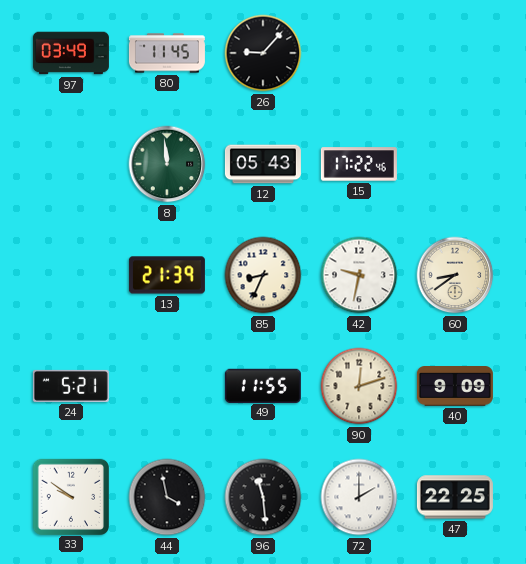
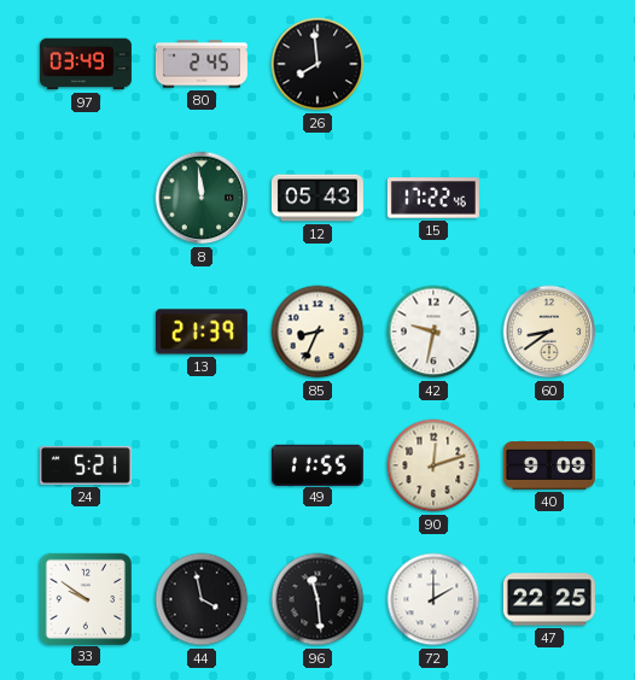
80: 11:45 -> 2:45
26: 9:07 -> 7:59
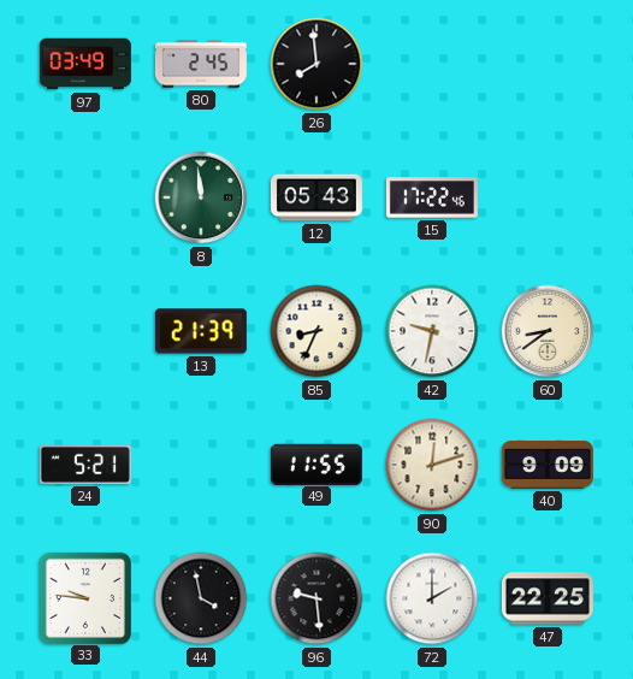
33: 9:51 -> 9:46
96: 11:29 -> 9:29
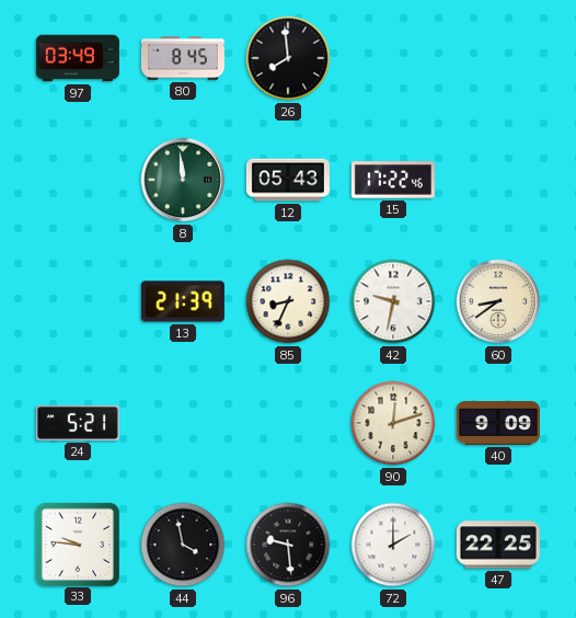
80: 2:45 -> 8:45
49: 11:55 -> none
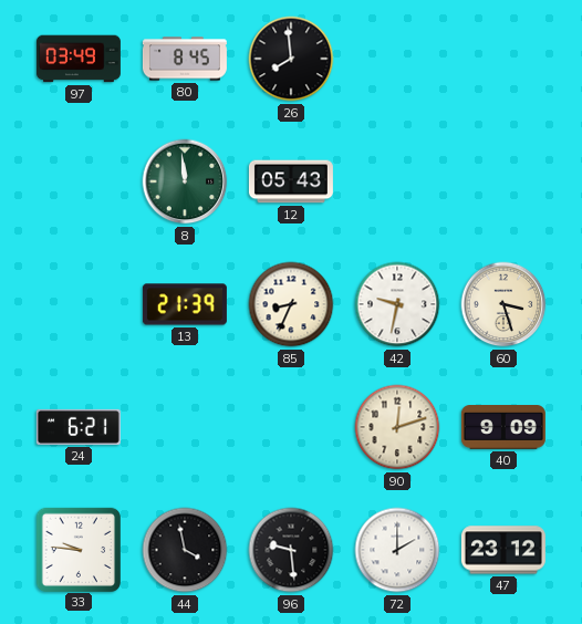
15: 17:22 -> none
60: 8:39 -> 3:27
24: 5:21 -> 6:21
47: 22:25 -> 23:12
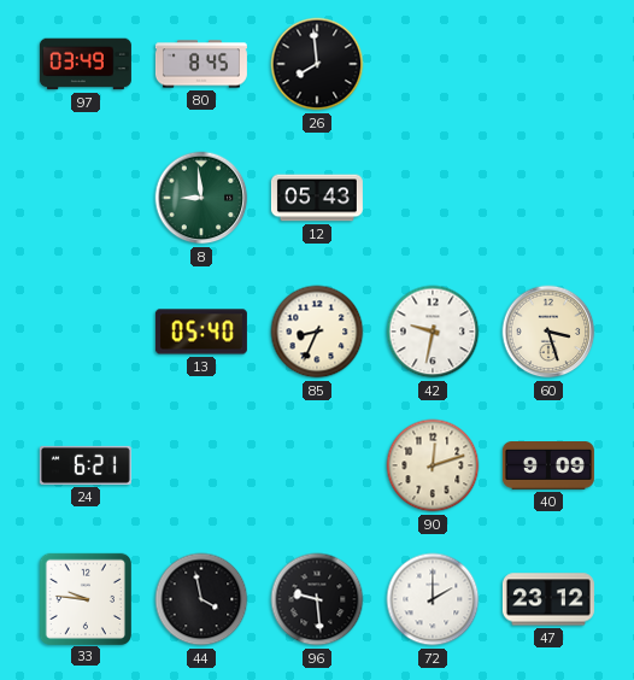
8: 11:59 -> 8:59
13: 21:39 -> 05:40
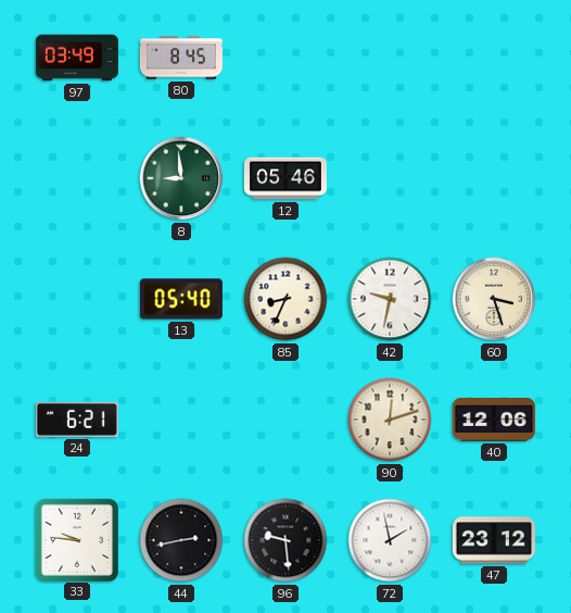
26: 7:59 -> none
12: 05:43 -> 05:46
40: 9:09 -> 12:06
44: 3:58 -> 2:43
72: 2:00 -> 1:58
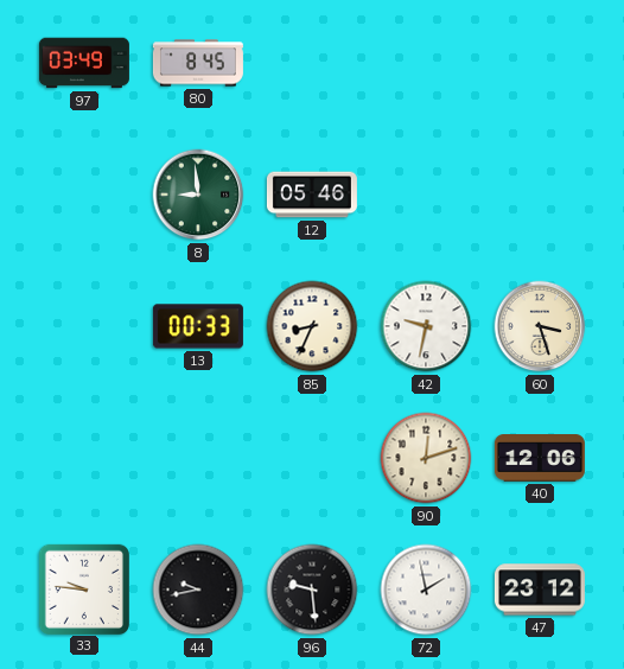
13: 05:40 -> 00:33
24: 6:21 -> none
44: 2:43 -> 9:43
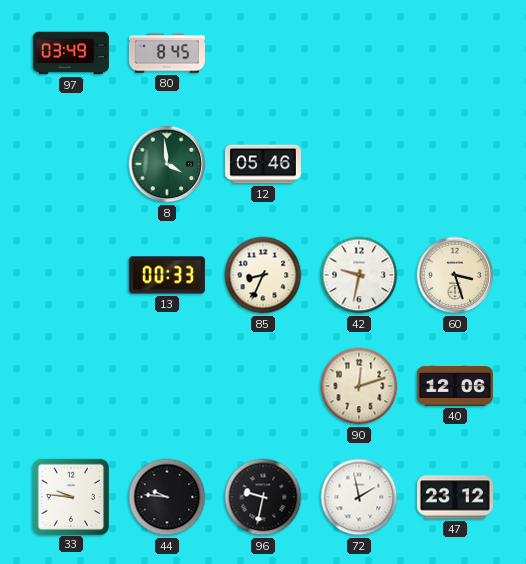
8: 8:59 -> 3:59
44: 9:43 -> 9:46
96: 9:29 -> 9:32
